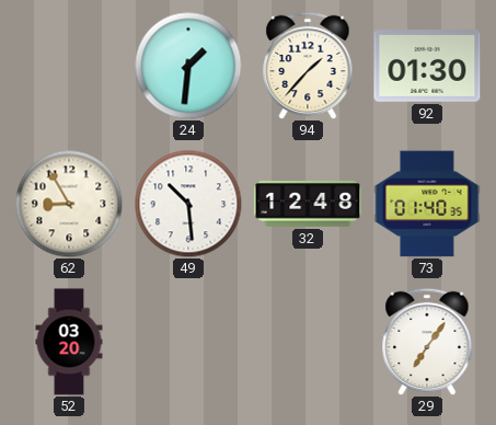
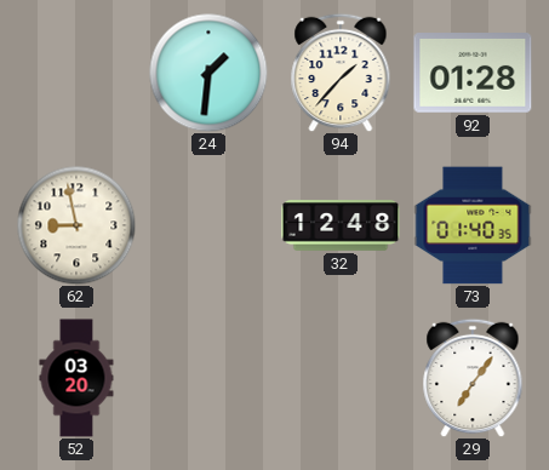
92: 01:30 -> 01:28
62: 8:55 -> 8:58
49: 10:29 -> none
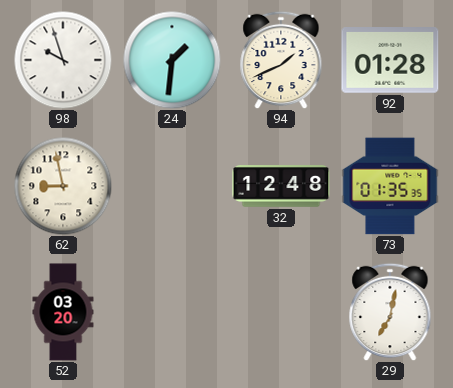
98: none -> 9:57
94: 1:37 -> 1:41
73: 01:40 -> 01:35
29: 7:06 -> 7:02
